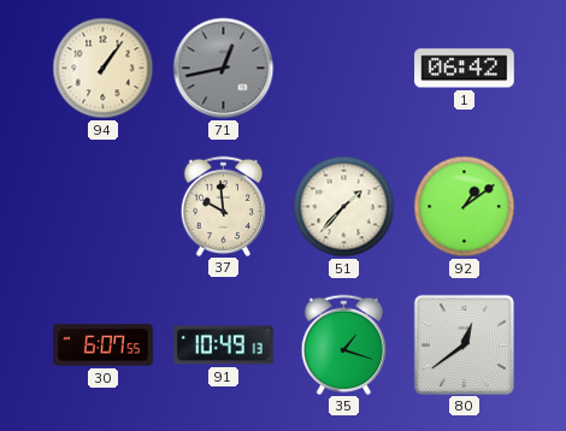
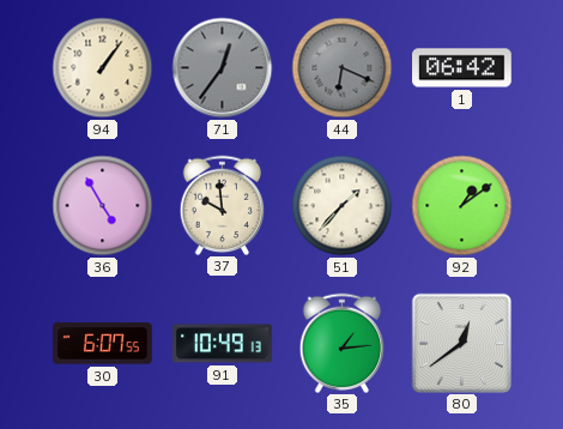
71: 12:43 -> 12:36
44: none -> 6:19
36: none -> 4:55
35: 1:18 -> 1:14
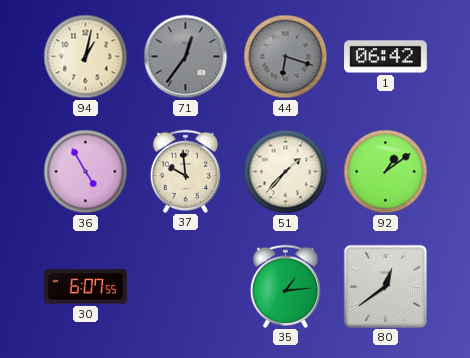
94: 1:06 -> 1:02
44: 6:19 -> 6:18
91: 10:49 -> none
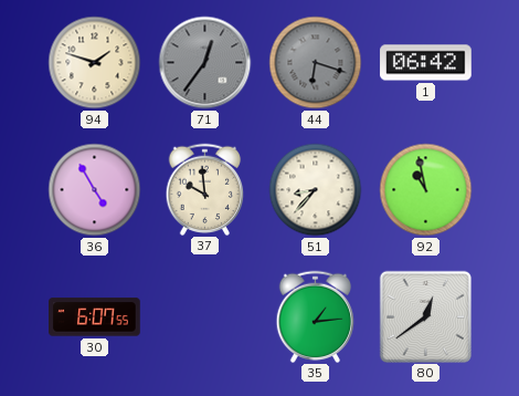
94: 1:02 -> 1:48
51: 1:37 -> 8:37
92: 1:09 -> 10:58
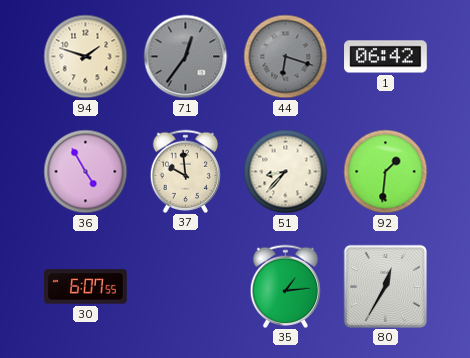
92: 10:58 -> 1:31
80: 12:39 -> 12:35
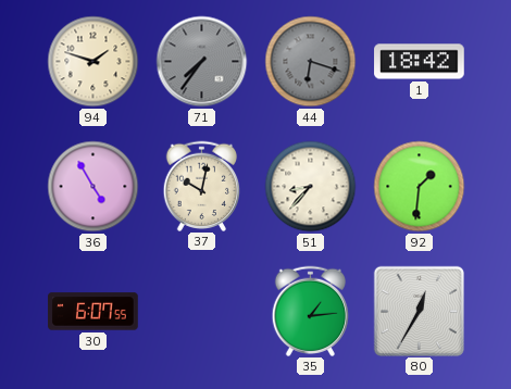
71: 12:36 -> 7:36
1: 06:42 -> 18:42
37: 9:59 -> 10:02
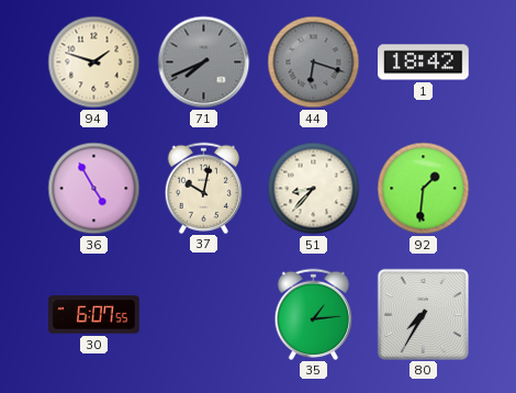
71: 7:36 -> 7:41
80: 12:35 -> 7:35
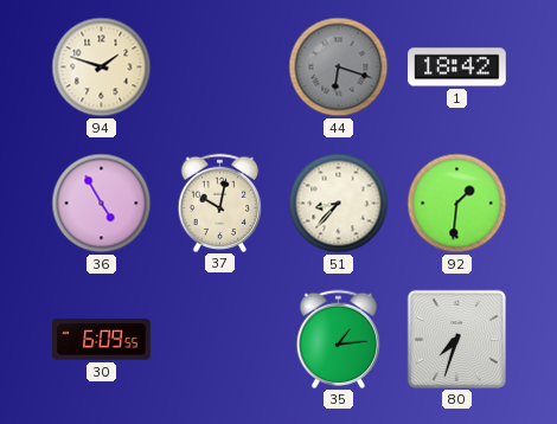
71: 7:41 -> none
30: 6:07 -> 6:09
80: 7:35 -> 7:33
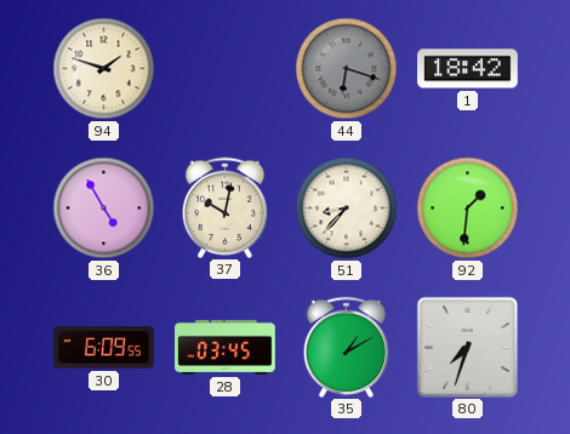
28: none -> 03:45
35: 1:14 -> 1:10
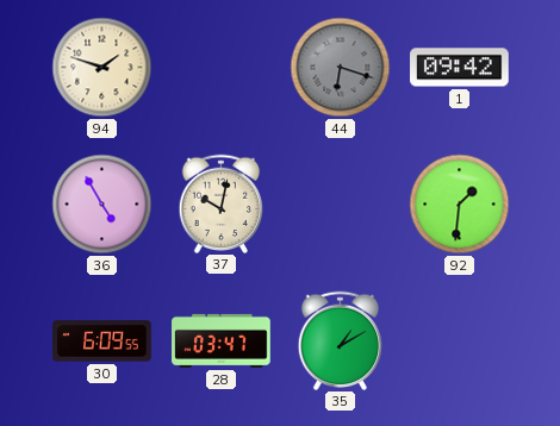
1: 18:42 -> 09:42
51: 8:37 -> none
28: 03:45 -> 03:47
80: 7:33 -> none
